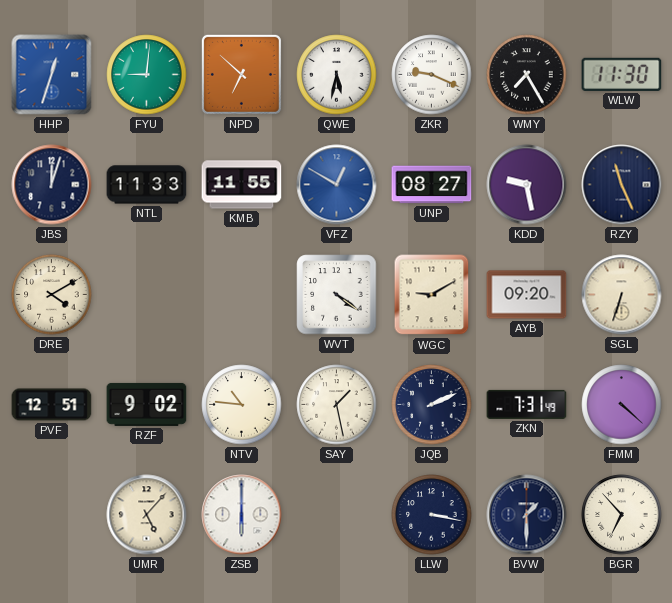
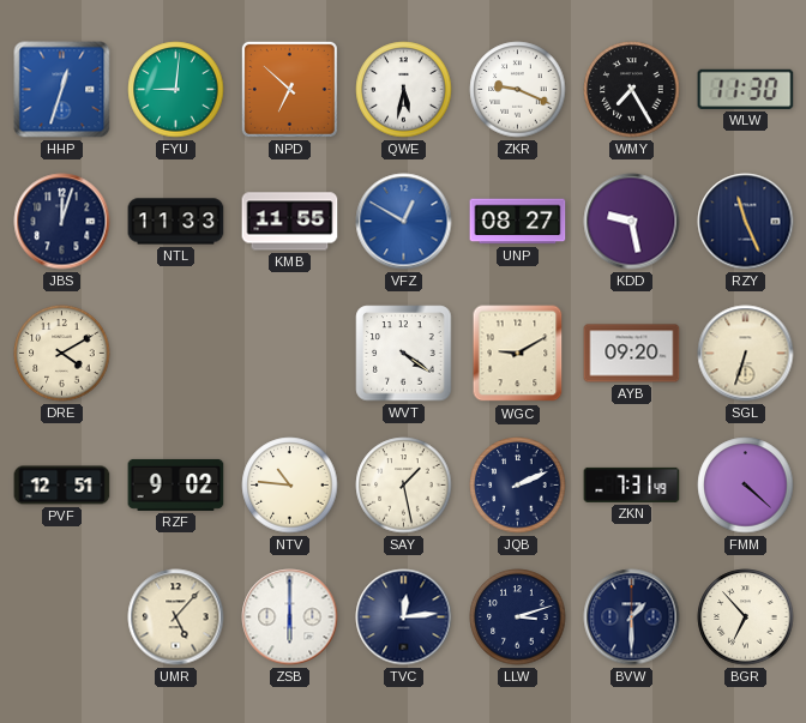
TVC: none -> 12:14
LLW: 3:17 -> 3:12
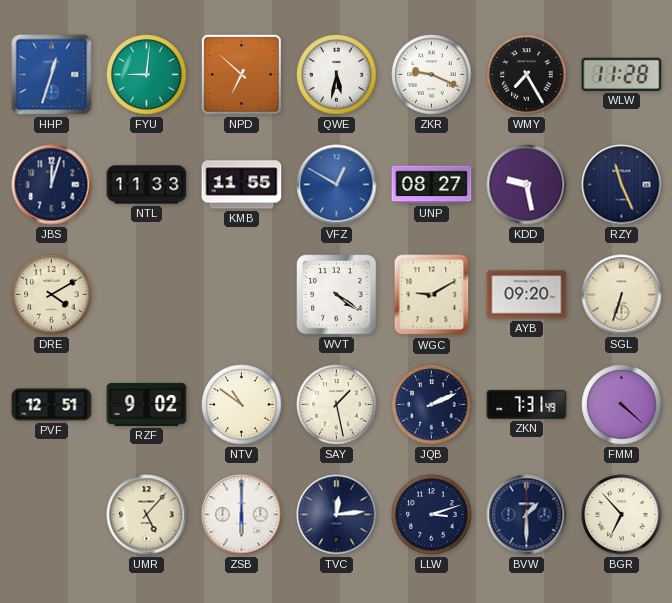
WLW: 11:30 -> 11:28
NTV: 10:46 -> 10:51
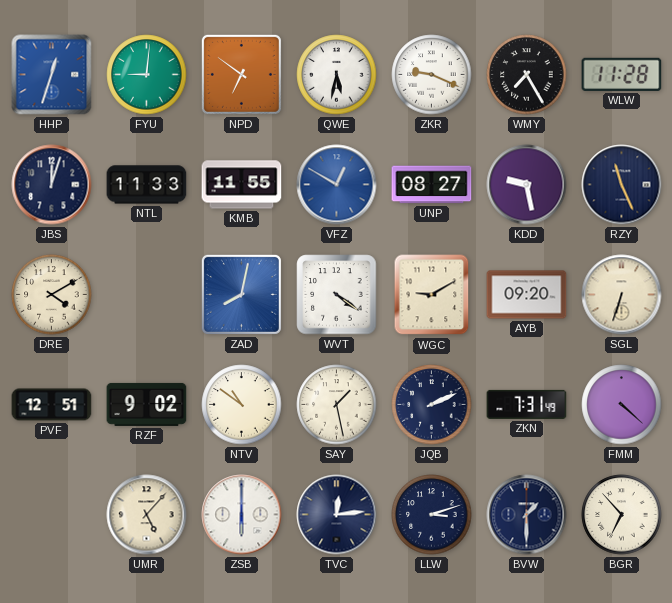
NPD: 6:52 -> 6:51
ZAD: none -> 8:02
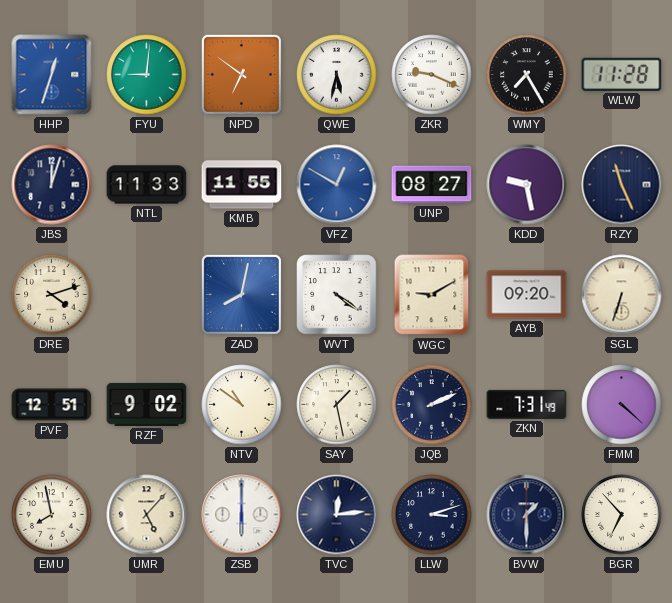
DRE: 4:10 -> 4:12
EMU: none -> 7:58
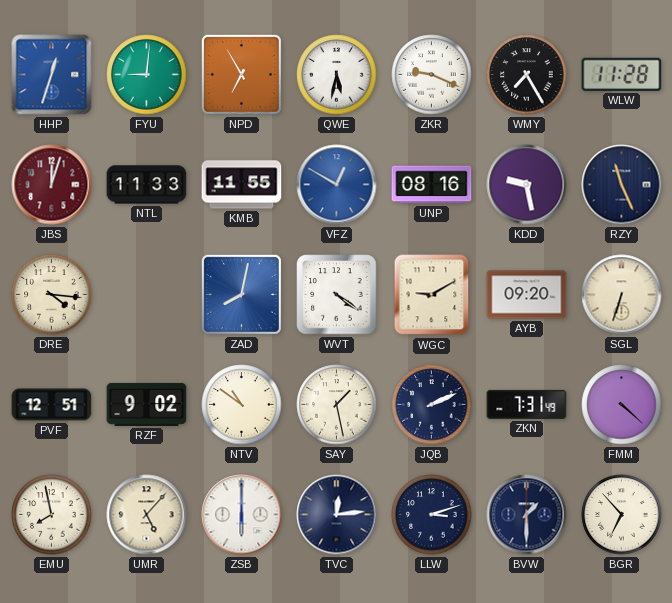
NPD: 6:51 -> 6:55
JBS dial: navy -> burgundy
UNP: 08:27 -> 08:16
DRE: 4:12 -> 4:16
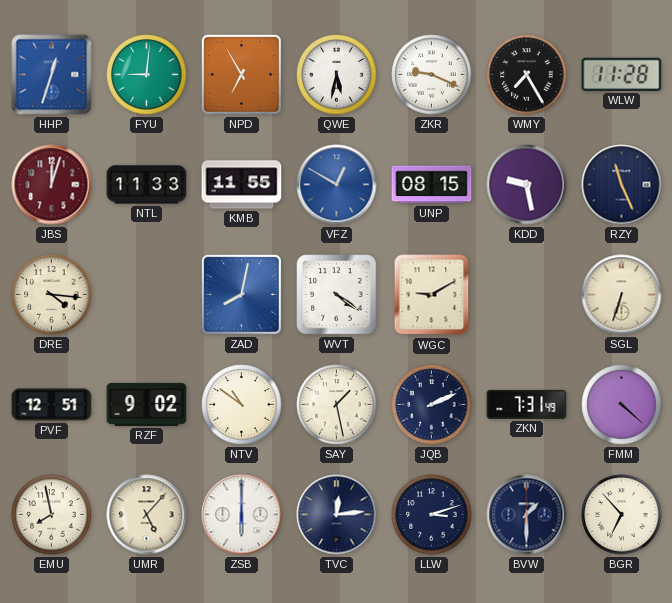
UNP: 08:16 -> 08:15
AYB: 09:20 -> none
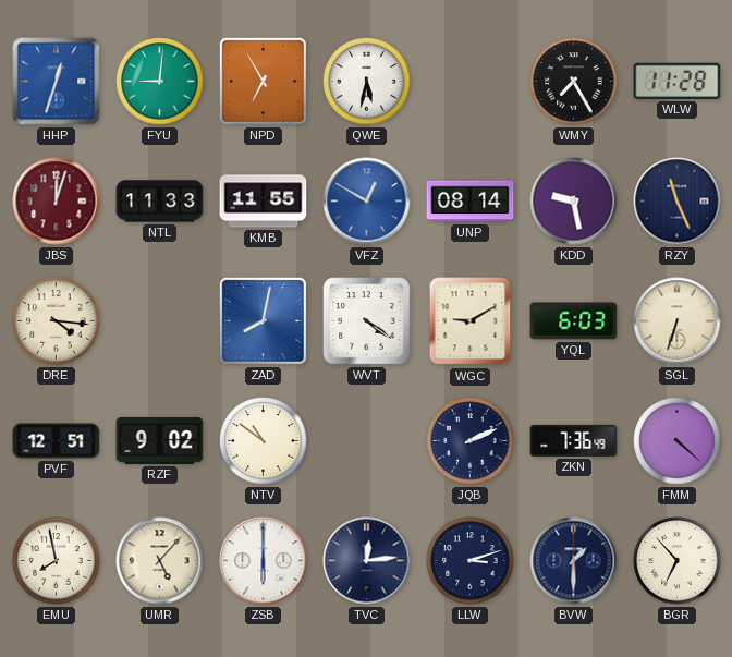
ZKR: 9:19 -> none
UNP: 08:15 -> 08:14
YQL: none -> 6:03
SAY: 1:28 -> none
ZKN: 7:31 -> 7:36
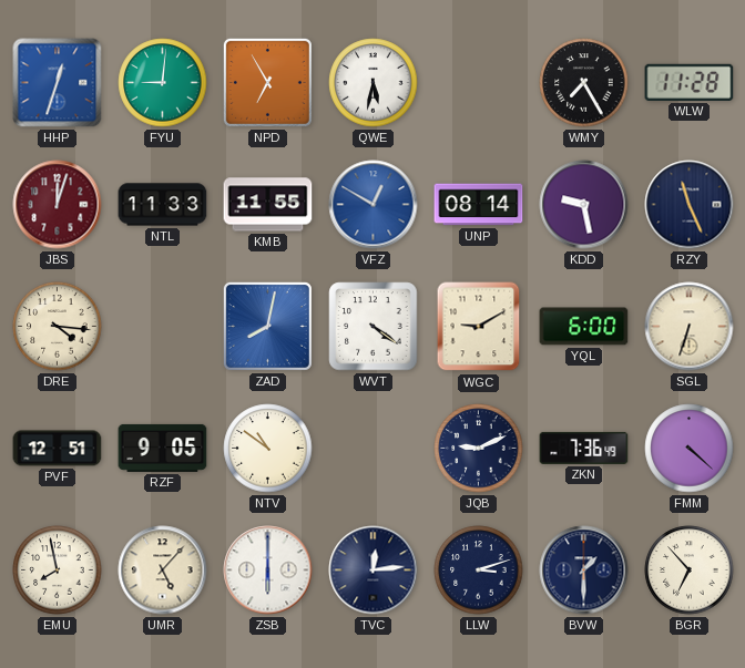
YQL: 6:03 -> 6:00
RZF: 9:02 -> 9:05
JQB: 2:11 -> 9:11
